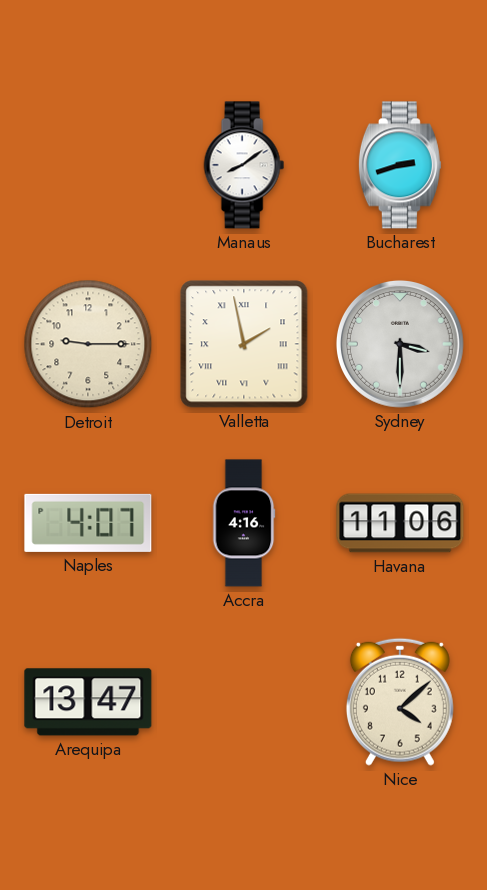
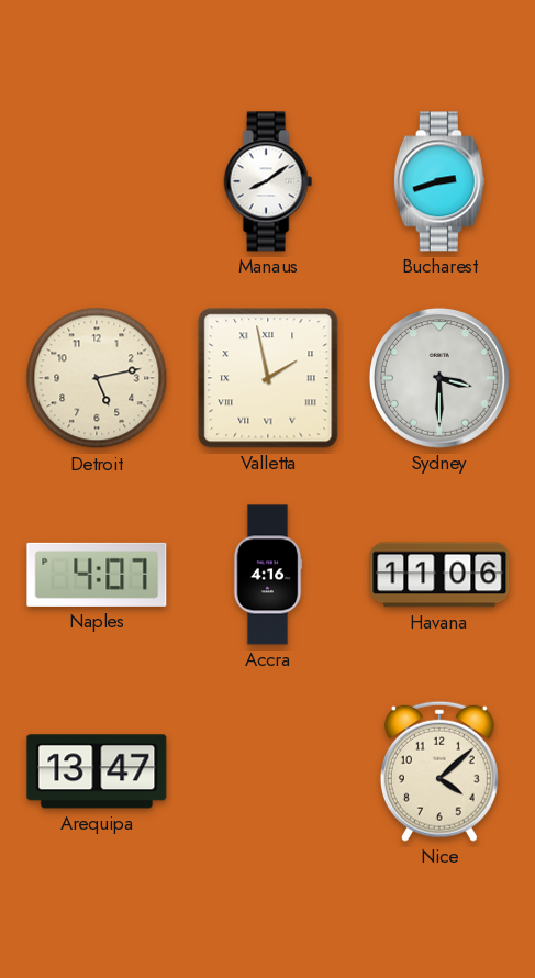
Detroit: 9:15 -> 5:13
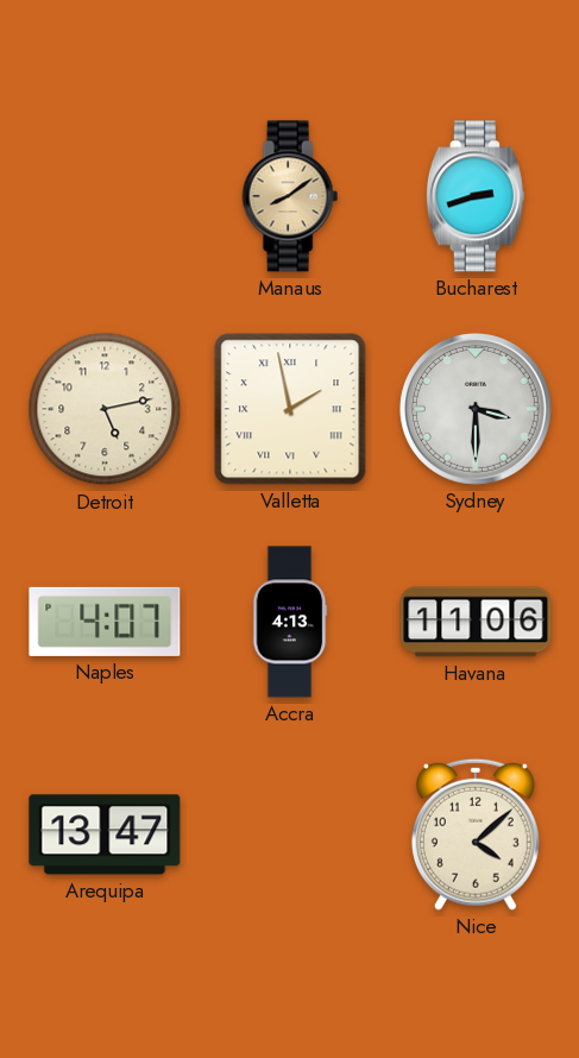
Manaus dial: white -> champagne
Accra: 4:16 -> 4:13
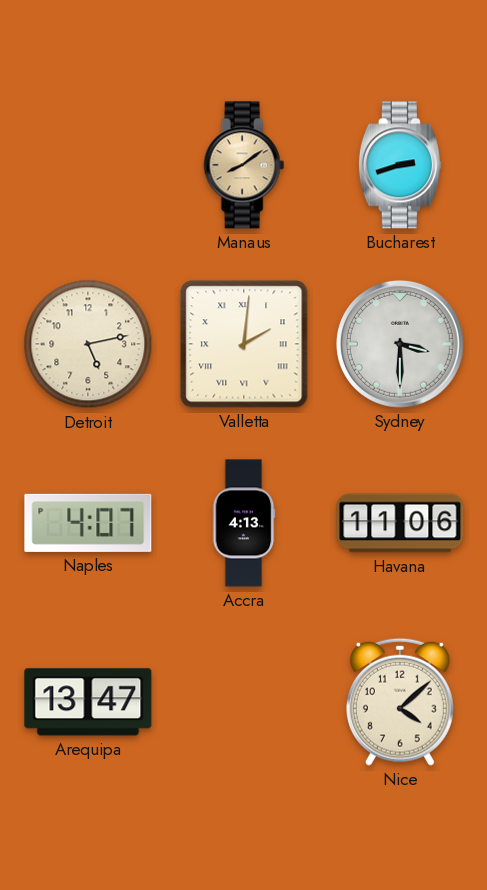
Valletta: 1:58 -> 2:01
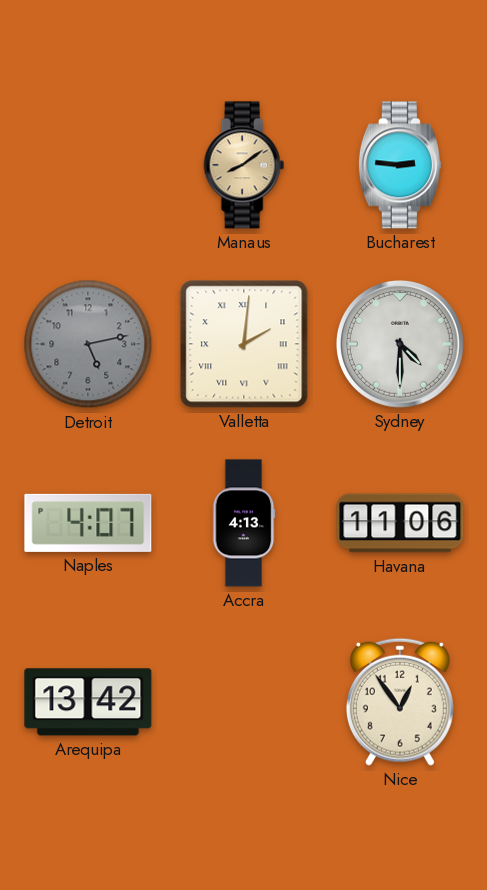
Bucharest: 2:42 -> 2:46
Detroit dial: cream -> grey
Sydney: 3:30 -> 4:30
Arequipa: 13:47 -> 13:42
Nice: 4:08 -> 12:54
